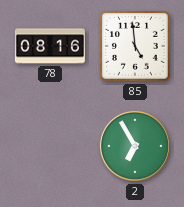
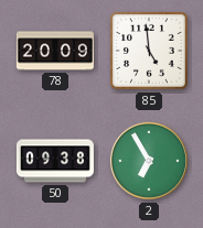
78: 08:16 -> 20:09
50: none -> 09:38
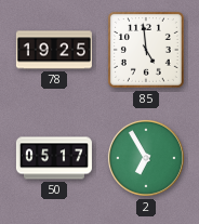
78: 20:09 -> 19:25
50: 09:38 -> 05:17
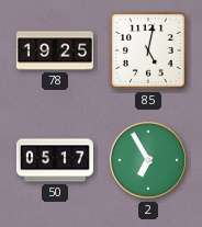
85: 4:59 -> 5:02
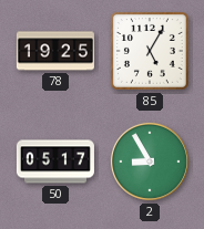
85: 5:02 -> 5:05
2: 6:55 -> 8:55
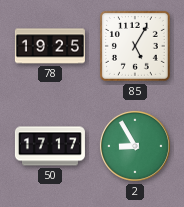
50: 05:17 -> 17:17
